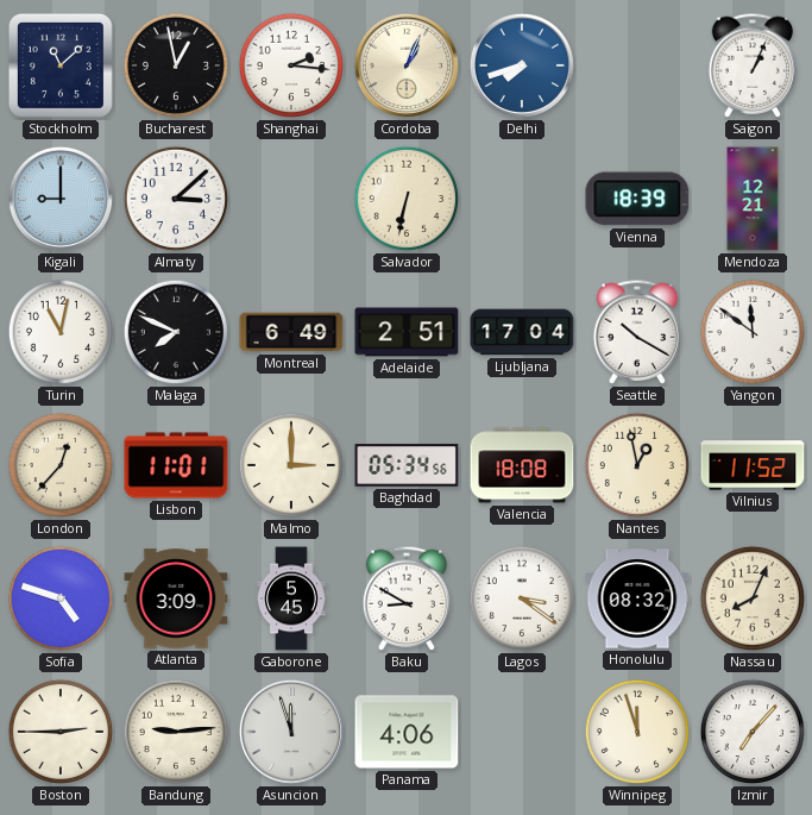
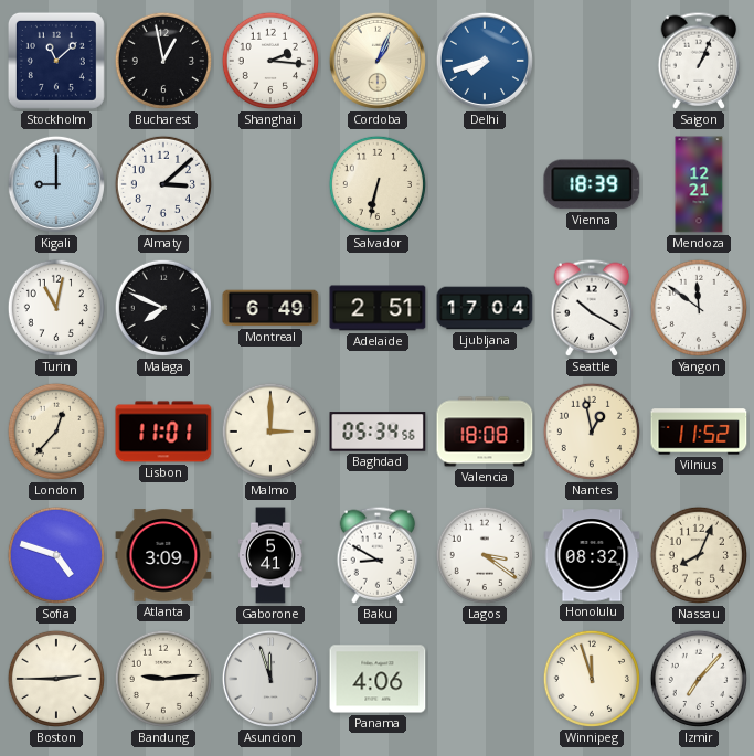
Gaborone: 5:45 -> 5:41
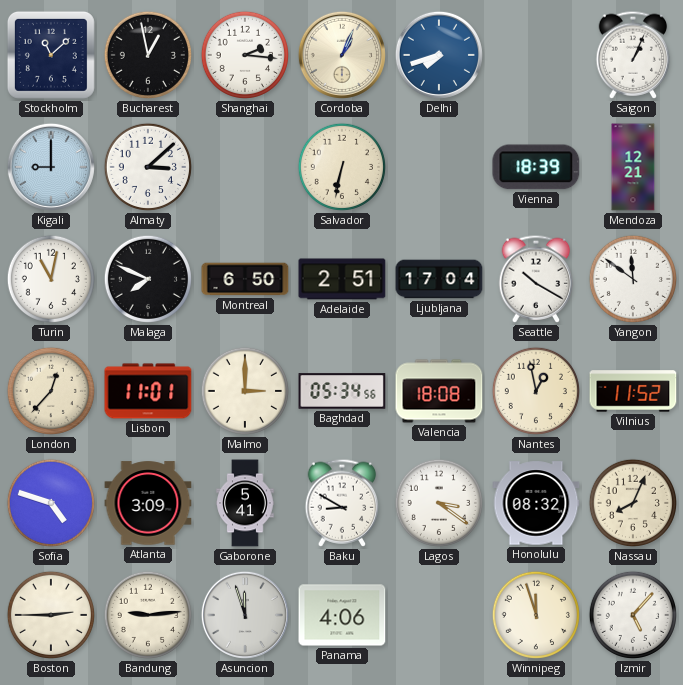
Montreal: 6:49 -> 6:50
Izmir: 7:07 -> 5:07
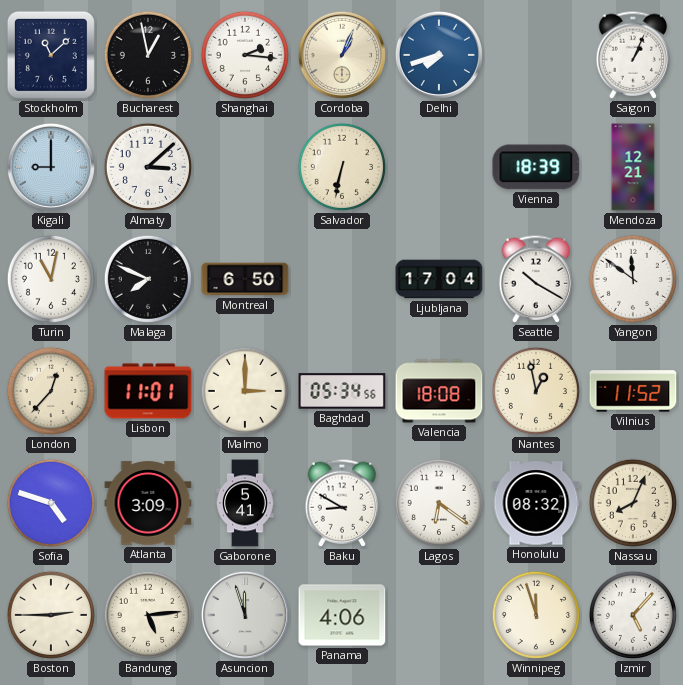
Adelaide: 2:51 -> none
Lagos: 3:21 -> 6:21
Bandung: 9:14 -> 5:14
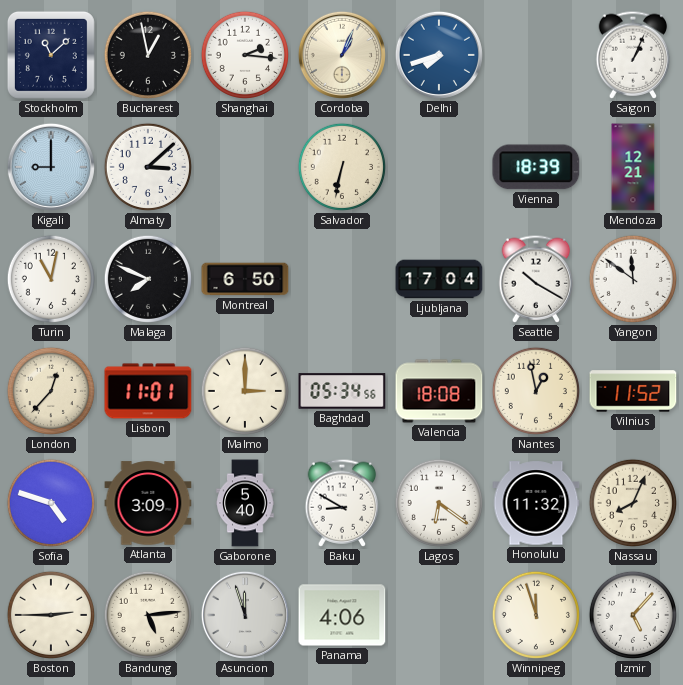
Gaborone: 5:41 -> 5:40
Honolulu: 08:32 -> 11:32
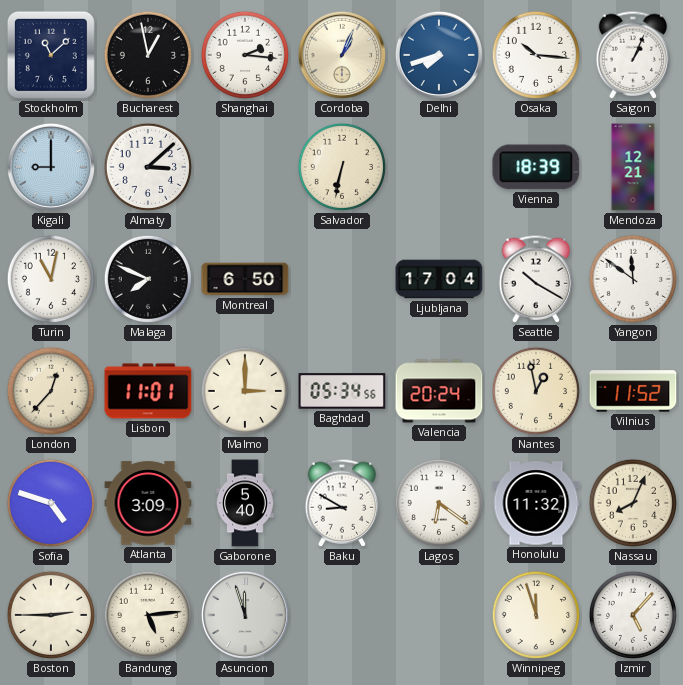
Osaka: none -> 10:16
Valencia: 18:08 -> 20:24
Panama: 4:06 -> none
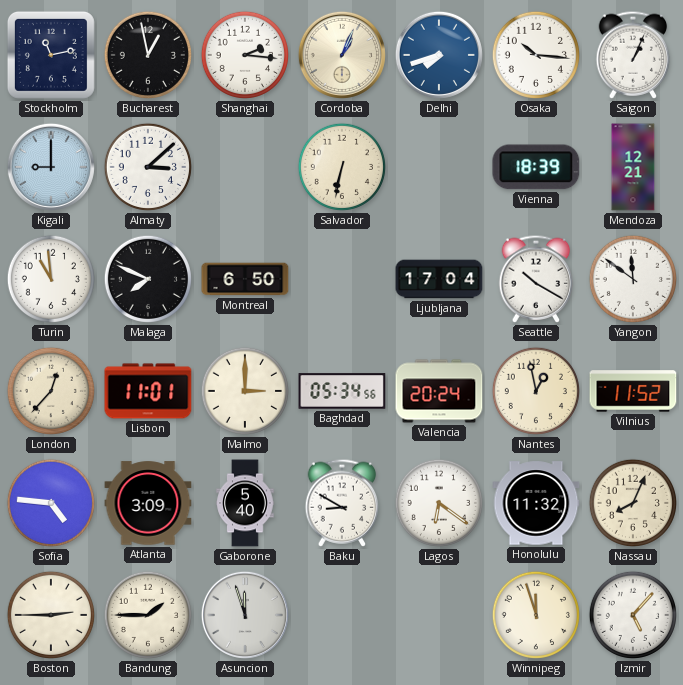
Stockholm: 11:08 -> 11:13
Turin: 11:02 -> 10:59
Sofia: 4:48 -> 4:46
Bandung: 5:14 -> 1:45
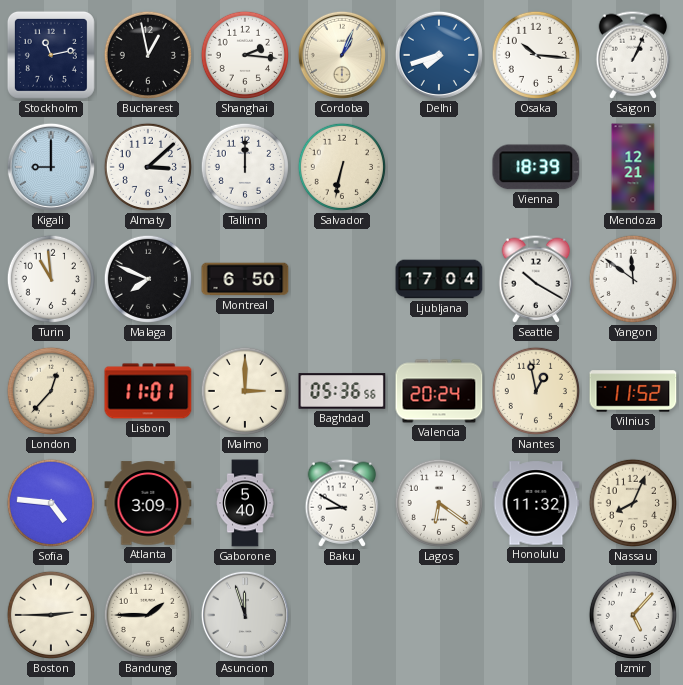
Tallinn: none -> 12:00
Baghdad: 05:34 -> 05:36
Winnipeg: 11:57 -> none
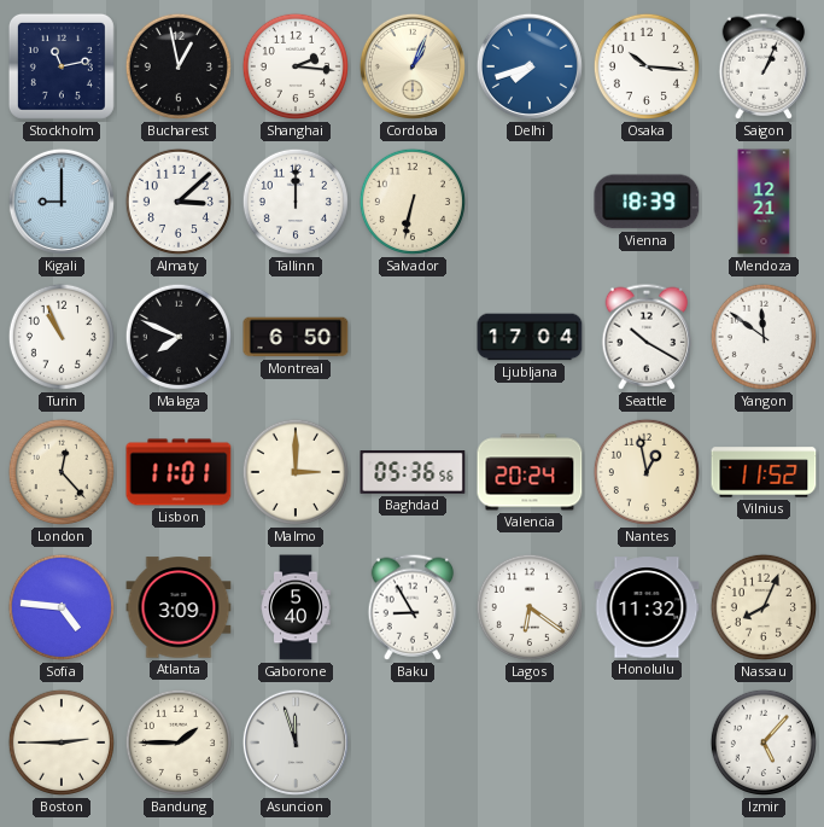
Turin: 10:59 -> 10:56
London: 12:37 -> 12:23
Baku: 8:50 -> 8:55
